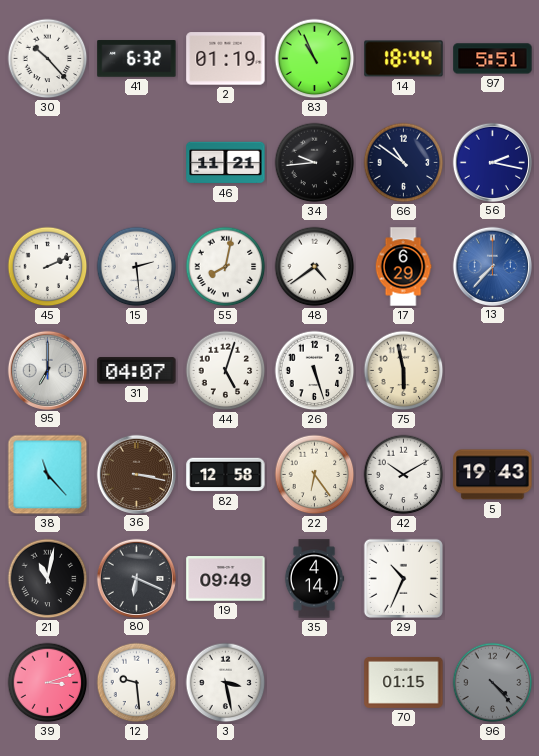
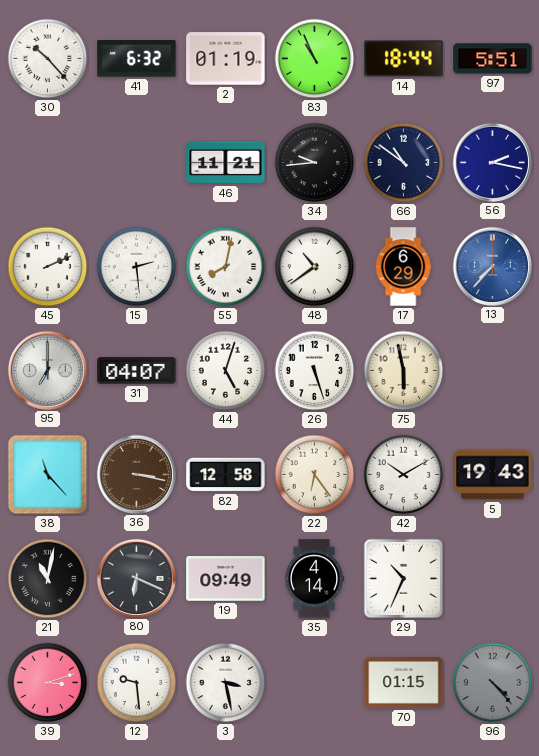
48: 4:39 -> 10:39
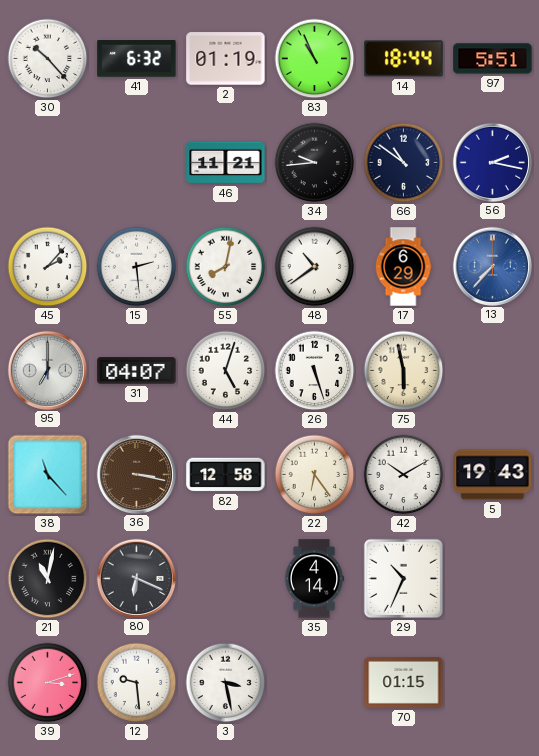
45: 2:11 -> 2:07
19: 09:49 -> none
96: 4:23 -> none
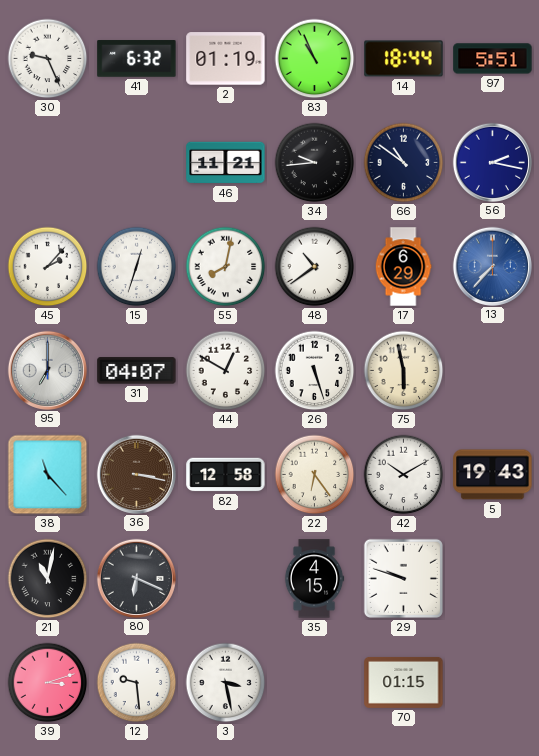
30: 10:23 -> 9:26
15: 2:29 -> 12:33
44: 5:03 -> 12:50
35: 4:14 -> 4:15
29: 10:34 -> 9:48
